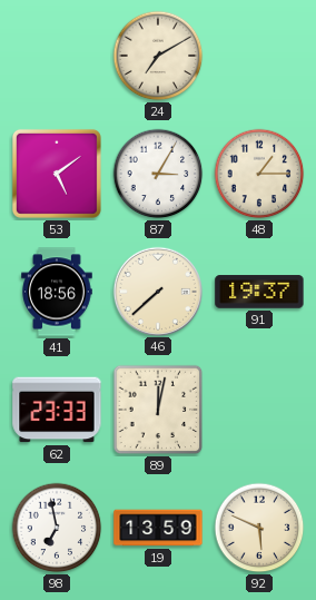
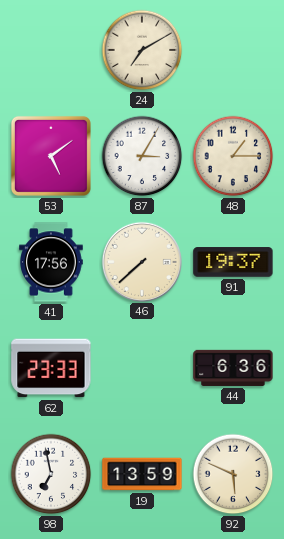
41: 18:56 -> 17:56
89: 12:02 -> none
44: none -> 6:36
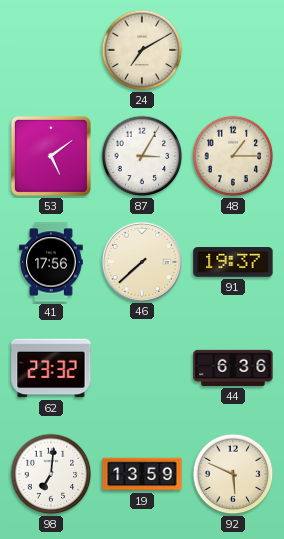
62: 23:33 -> 23:32
98: 6:58 -> 7:01
